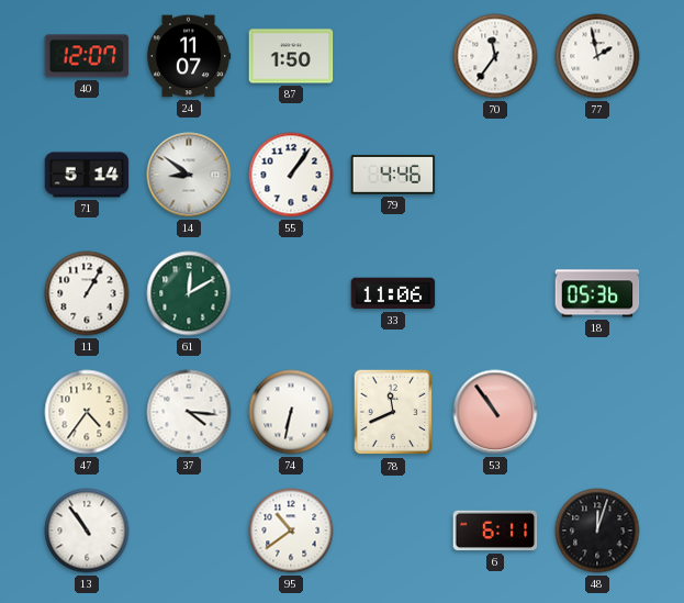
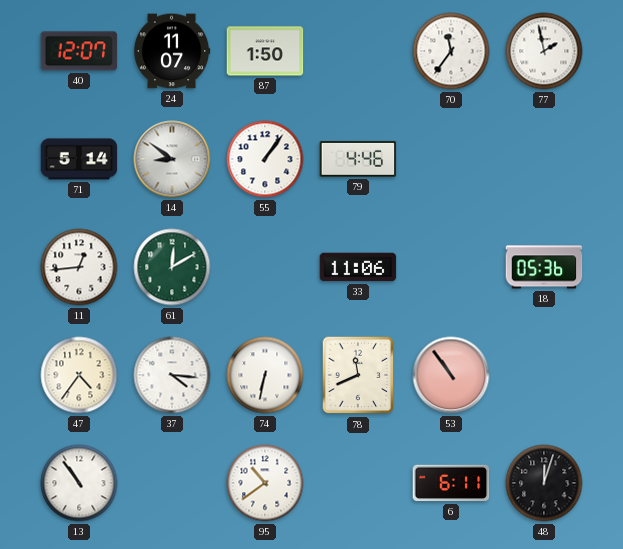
11: 1:05 -> 12:44
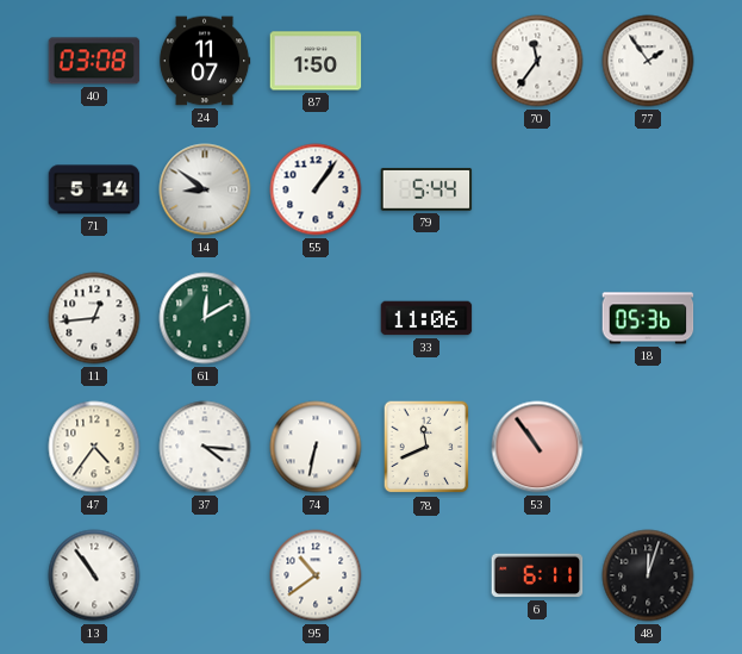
40: 12:07 -> 03:08
77: 1:58 -> 1:54
79: 4:46 -> 5:44
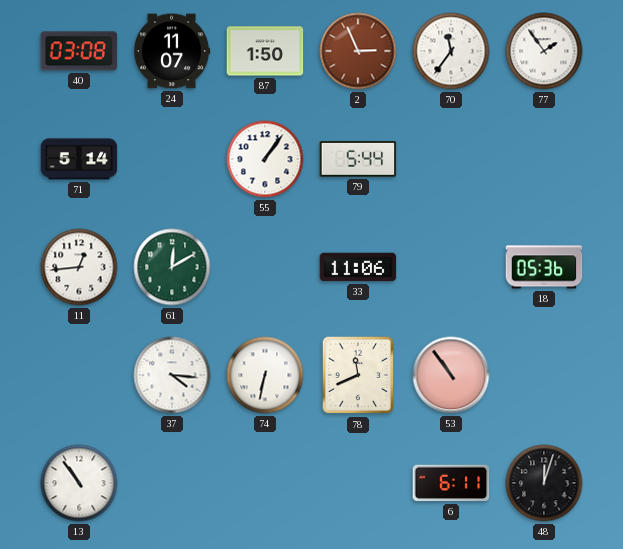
2: none -> 2:56
14: 8:51 -> none
47: 4:36 -> none
95: 10:39 -> none
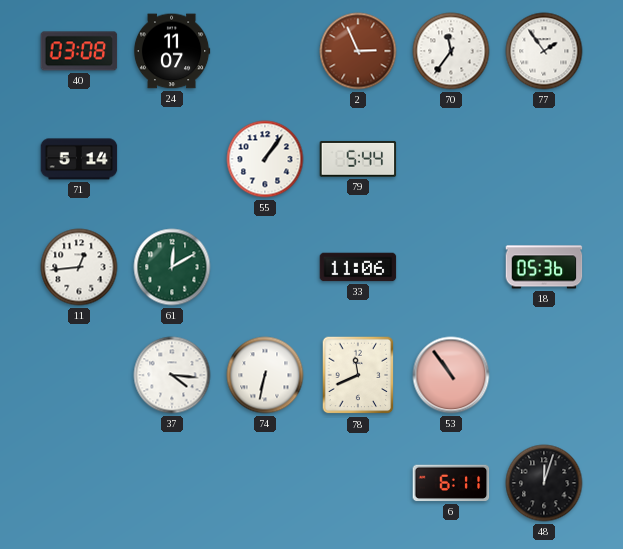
87: 1:50 -> none
13: 10:54 -> none
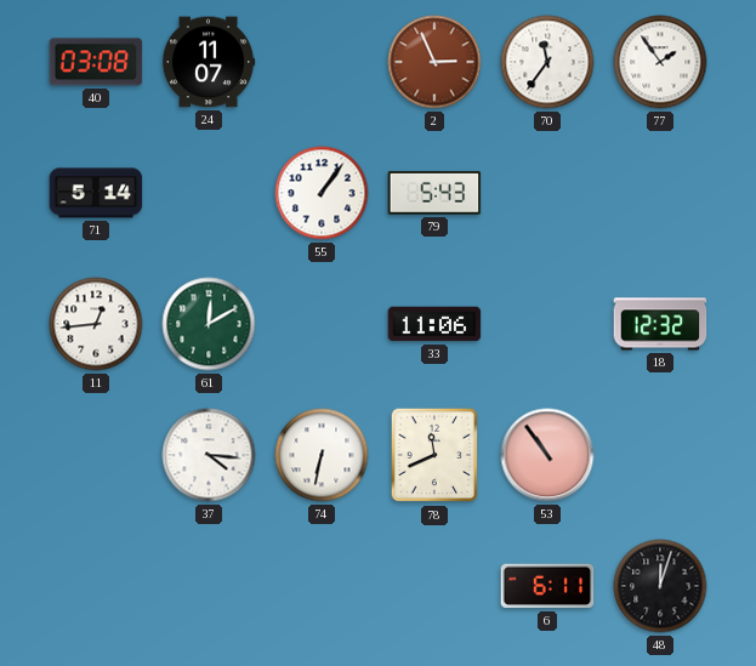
79: 5:44 -> 5:43
18: 05:36 -> 12:32
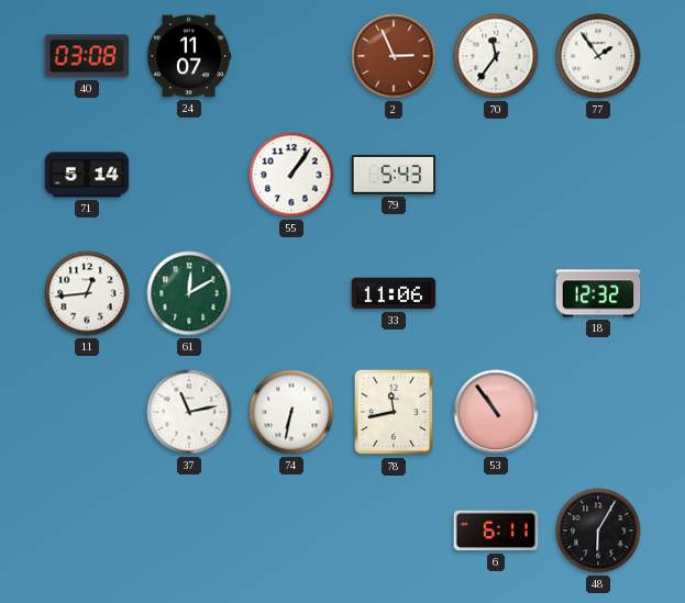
37: 4:16 -> 11:13
78: 11:41 -> 11:43
48: 12:03 -> 6:05
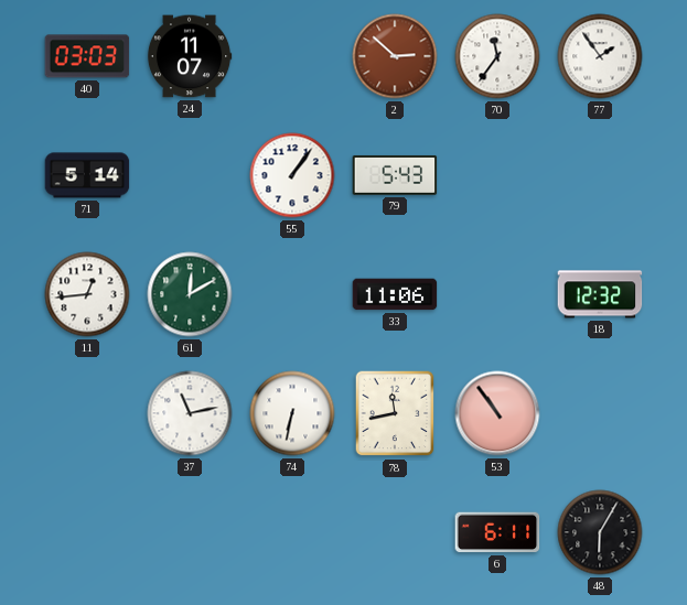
40: 03:08 -> 03:03
2: 2:56 -> 2:52
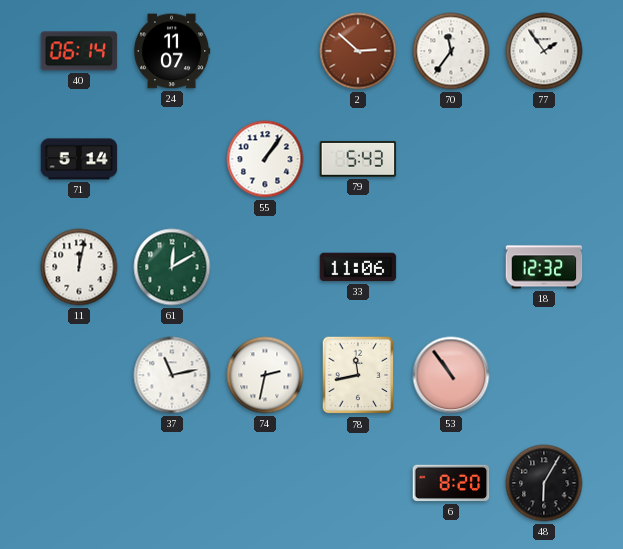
40: 03:03 -> 06:14
11: 12:44 -> 12:02
74: 6:32 -> 2:32
6: 6:11 -> 8:20
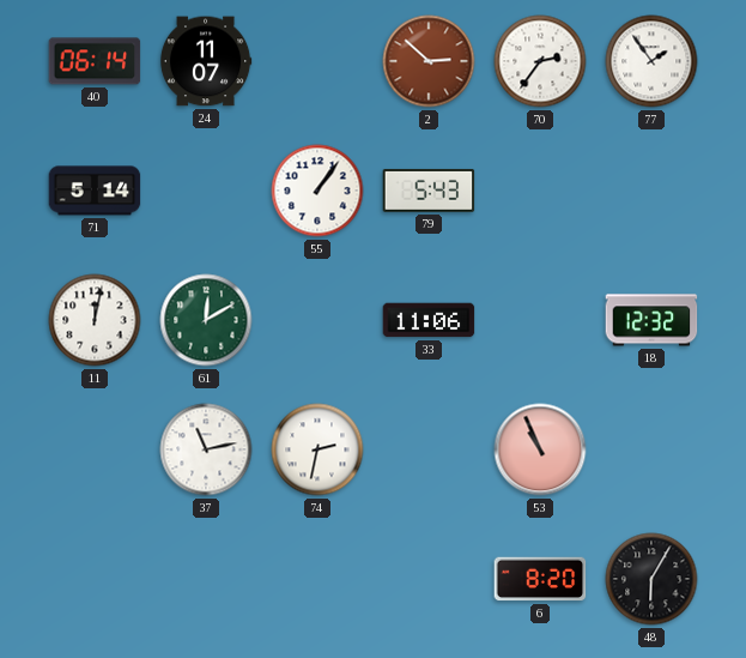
70: 11:36 -> 2:36
78: 11:43 -> none
53: 10:54 -> 10:56
